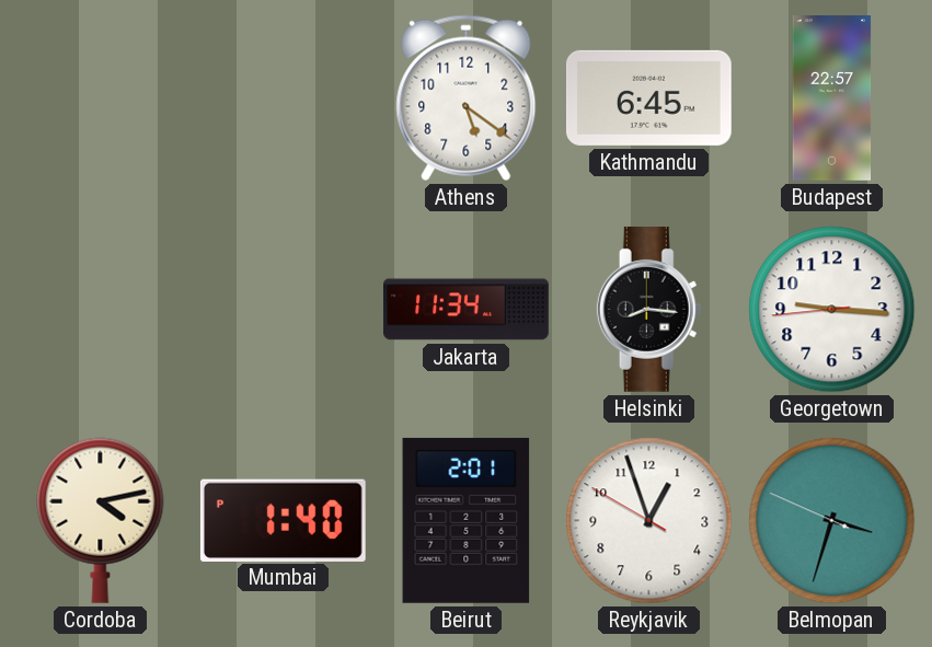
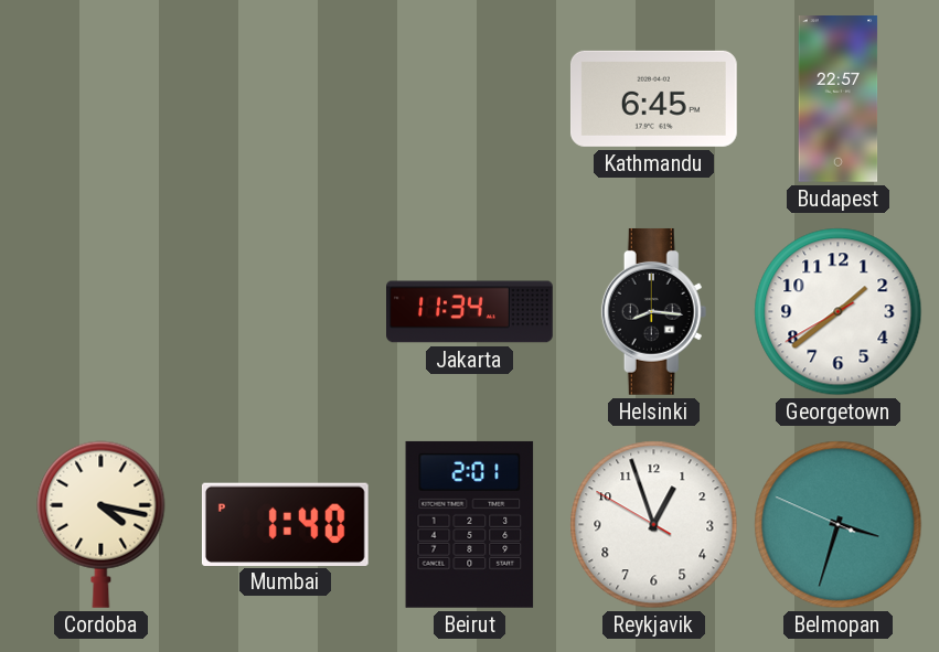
Athens: 5:21 -> none
Georgetown: 9:15 -> 1:38
Cordoba: 4:13 -> 4:17
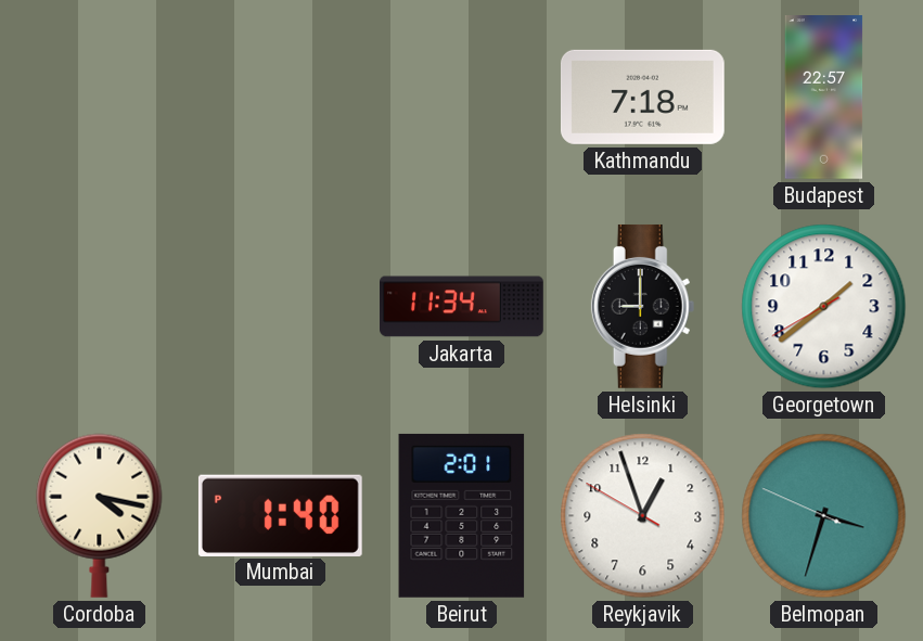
Kathmandu: 6:45 -> 7:18
Helsinki: 8:16 -> 9:00
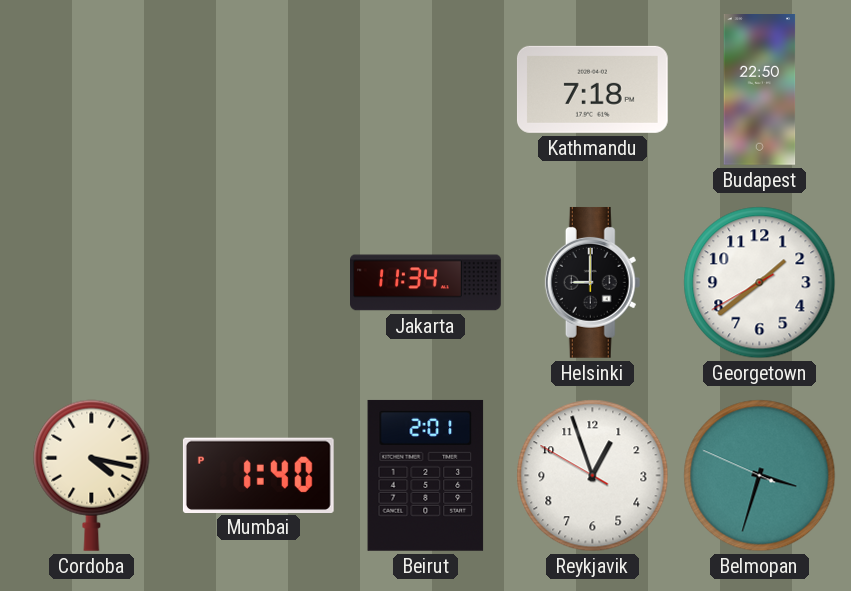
Budapest: 22:57 -> 22:50
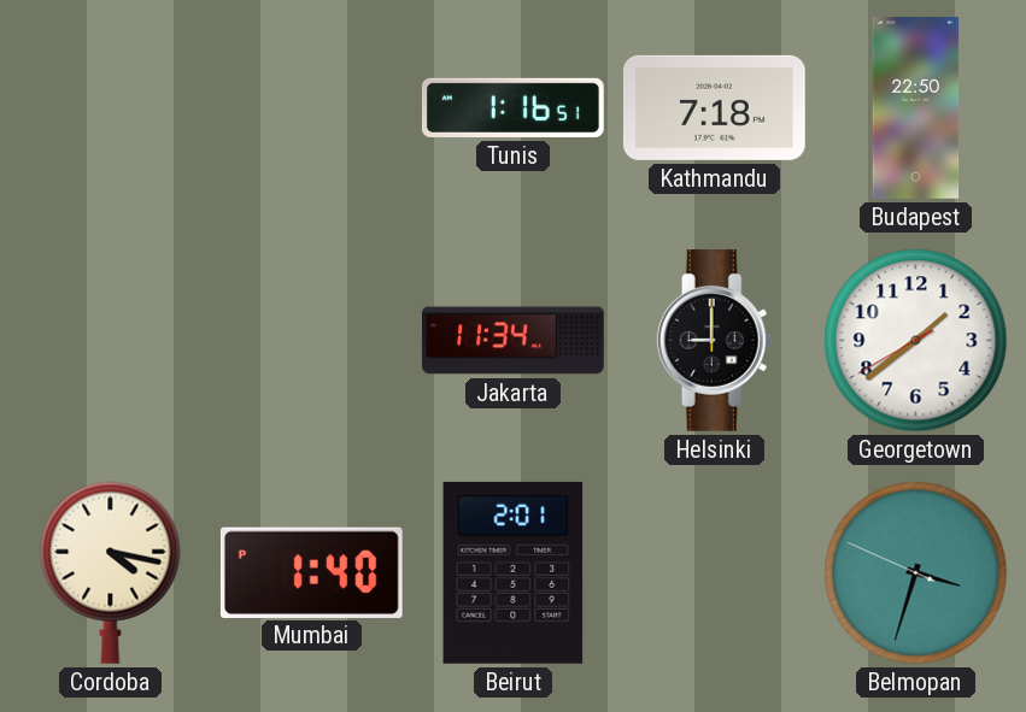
Tunis: none -> 1:16
Reykjavik: 12:56 -> none
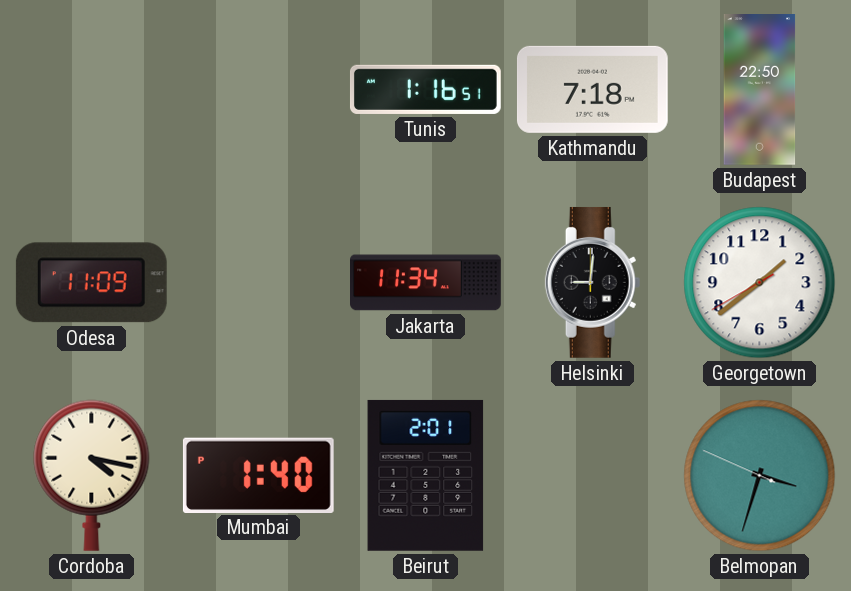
Odesa: none -> 11:09
Helsinki: 9:00 -> 9:01
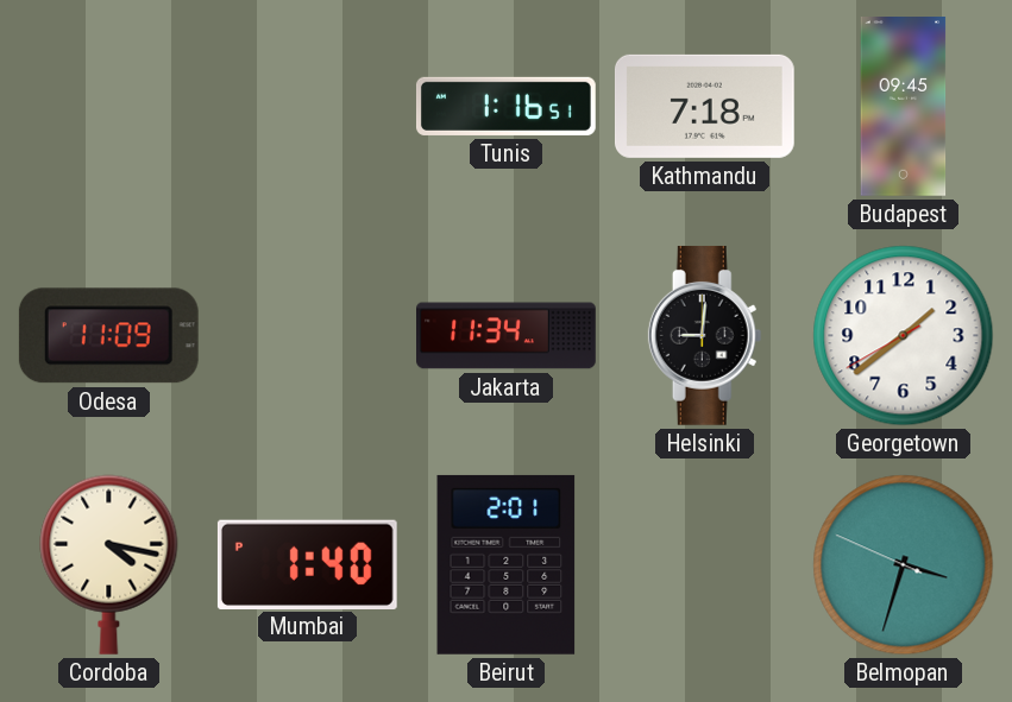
Budapest: 22:50 -> 09:45
